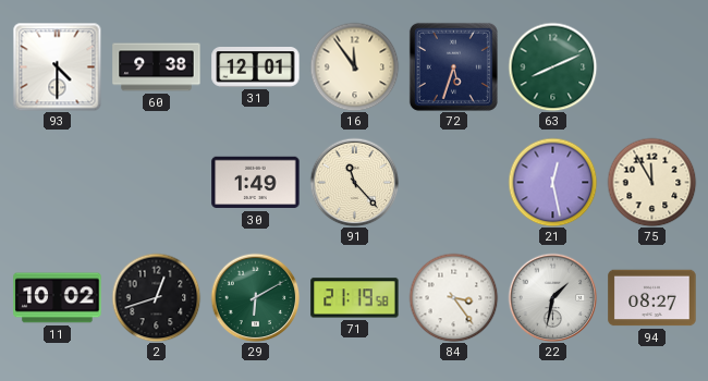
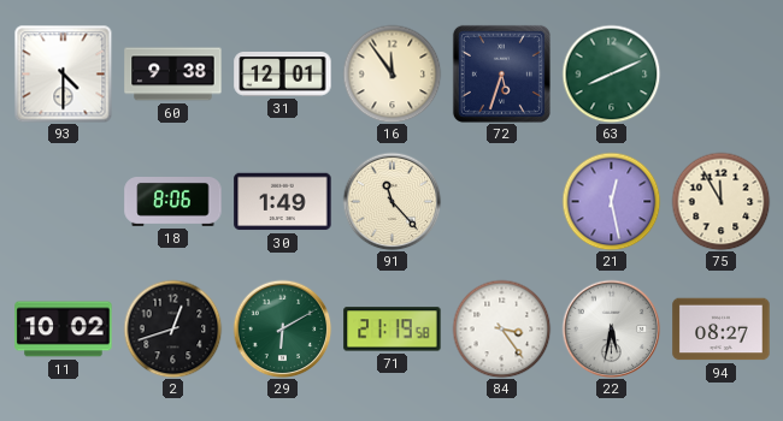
18: none -> 8:06
22: 1:32 -> 5:32
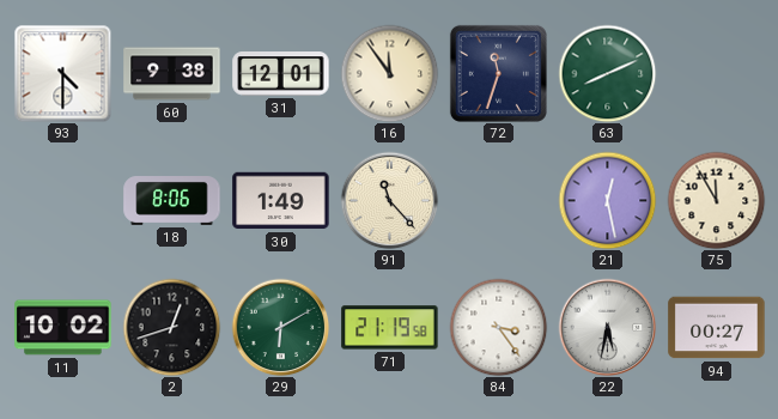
72: 5:33 -> 11:33
94: 08:27 -> 00:27
